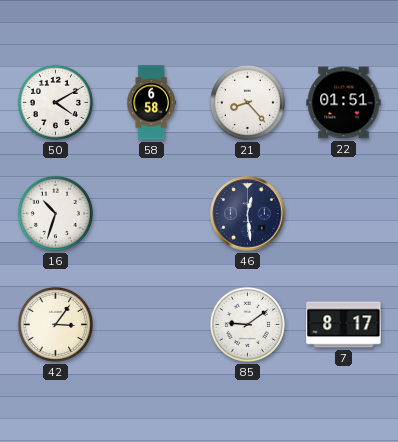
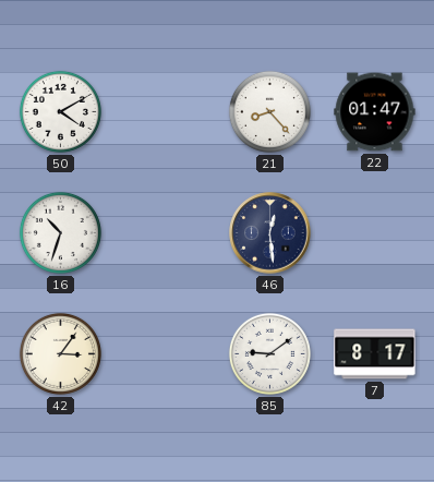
58: 6:58 -> none
22: 01:51 -> 01:47
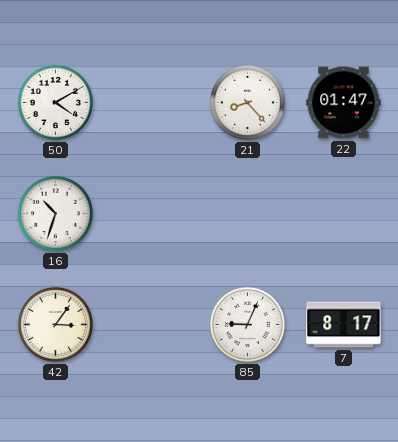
46: 12:29 -> none
85: 9:09 -> 9:04
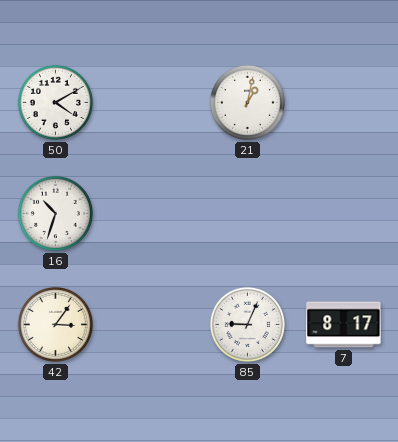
21: 8:23 -> 1:02
22: 01:47 -> none
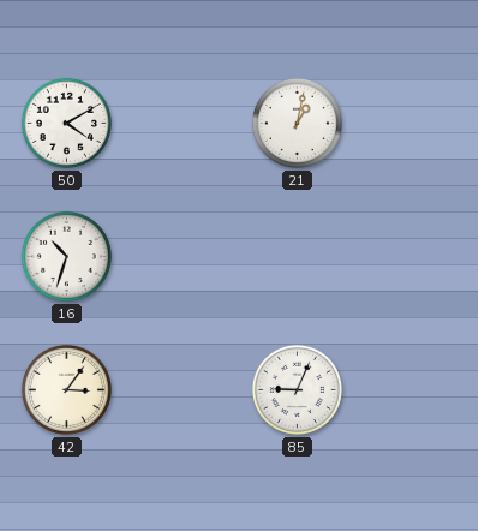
7: 8:17 -> none
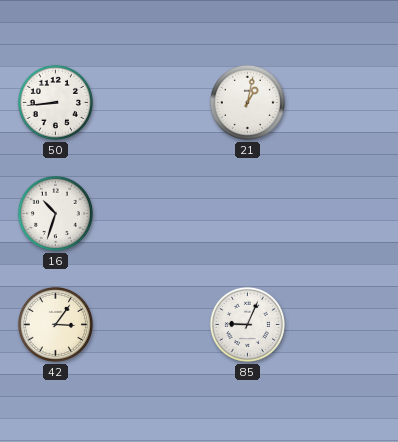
50: 4:10 -> 8:44
